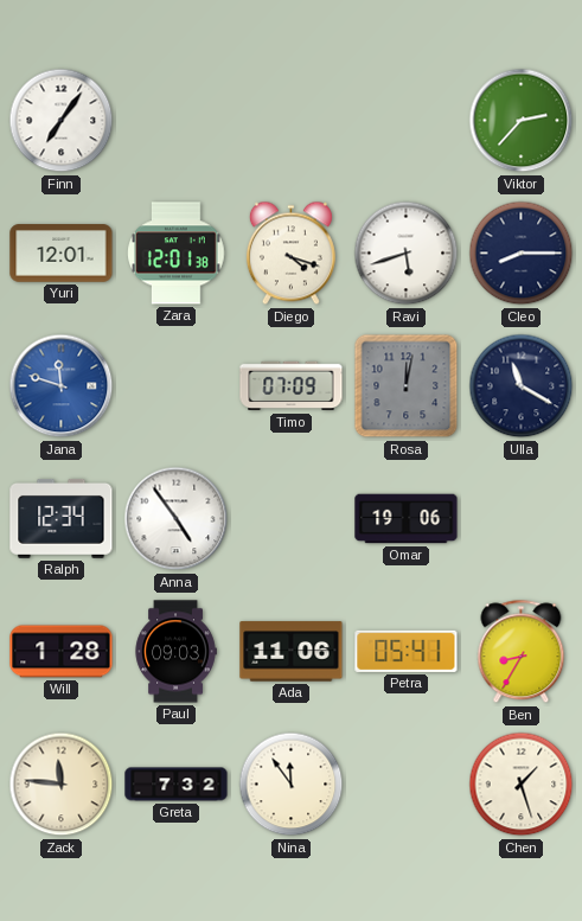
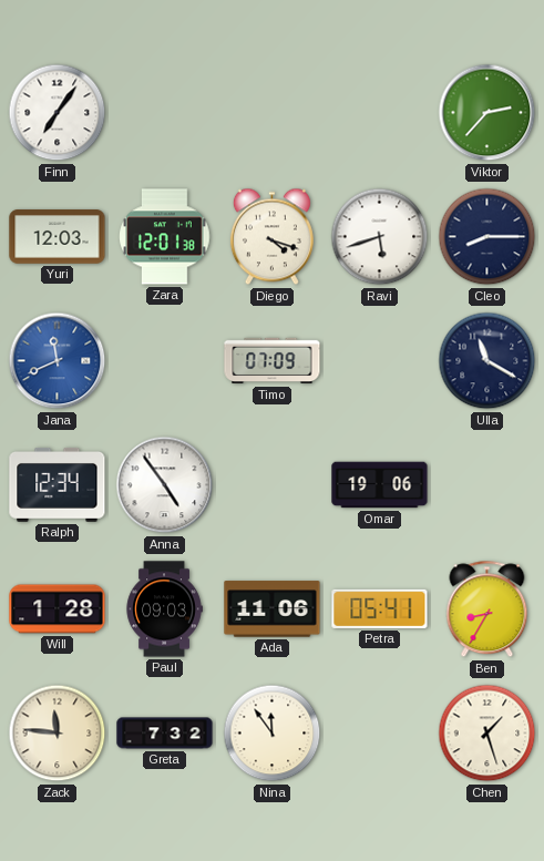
Yuri: 12:01 -> 12:03
Jana: 11:48 -> 11:41
Rosa: 12:02 -> none
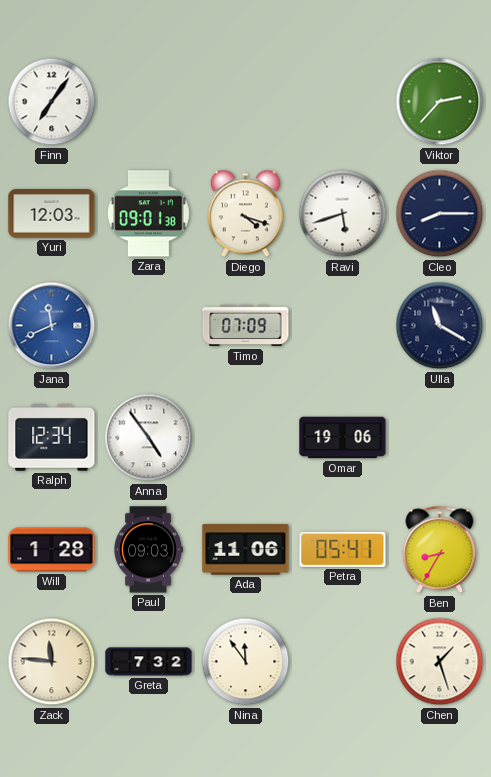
Zara: 12:01 -> 09:01
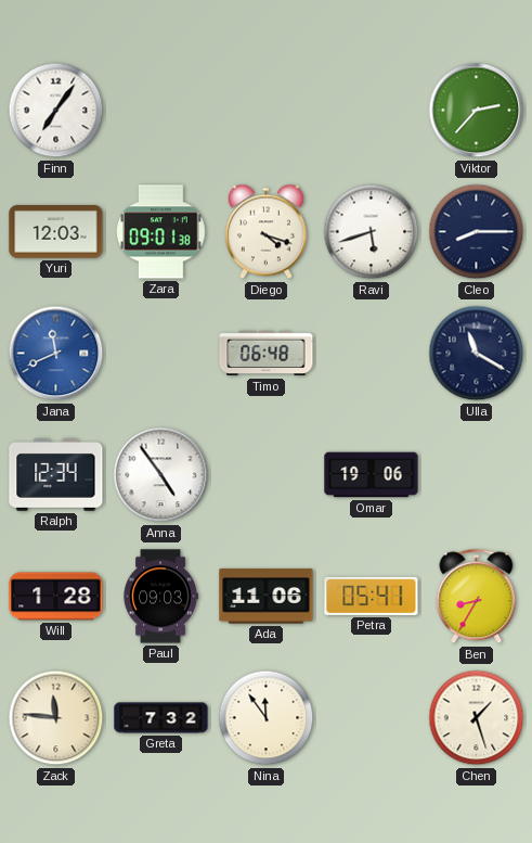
Timo: 07:09 -> 06:48
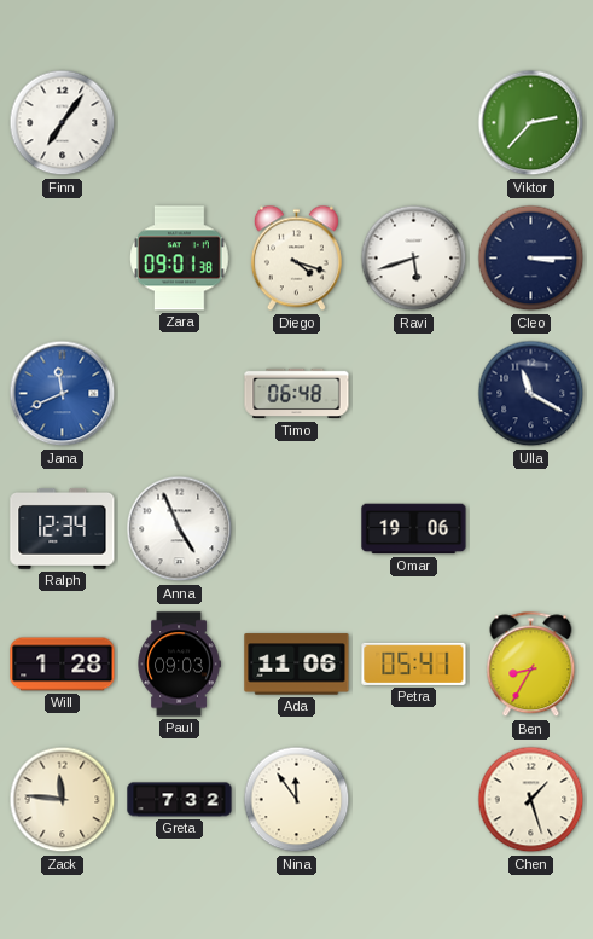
Yuri: 12:03 -> none
Cleo: 8:15 -> 3:15
Anna: 4:54 -> 4:56
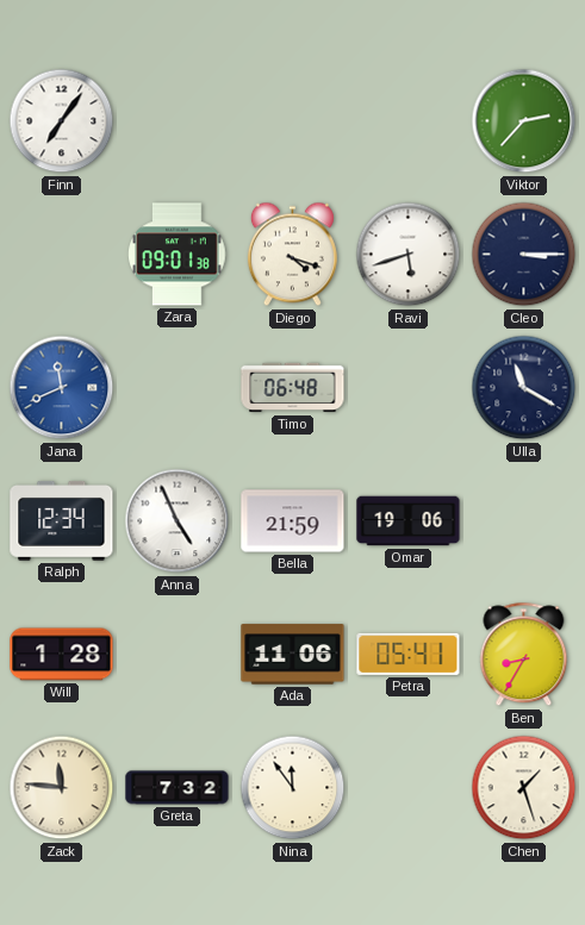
Bella: none -> 21:59
Paul: 09:03 -> none
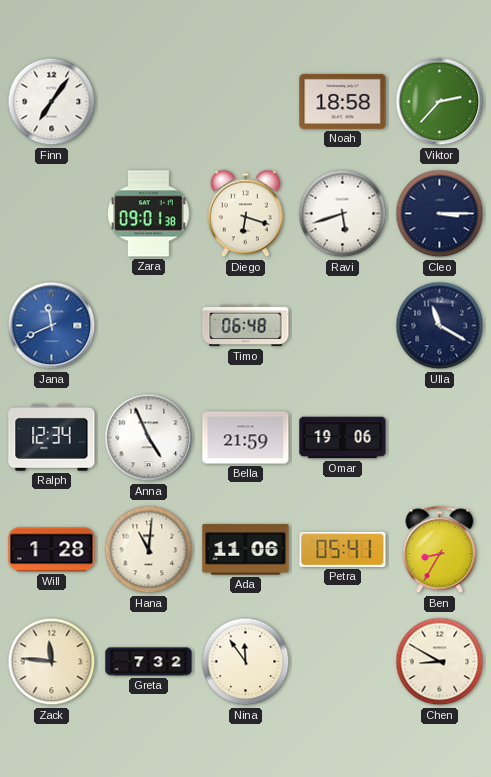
Noah: none -> 18:58
Diego: 4:18 -> 6:18
Hana: none -> 11:01
Chen: 1:27 -> 8:50
